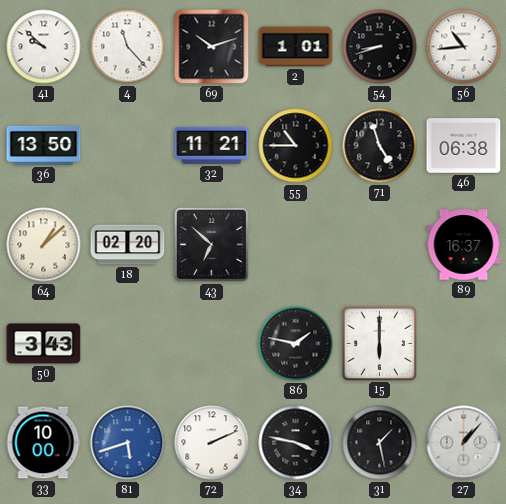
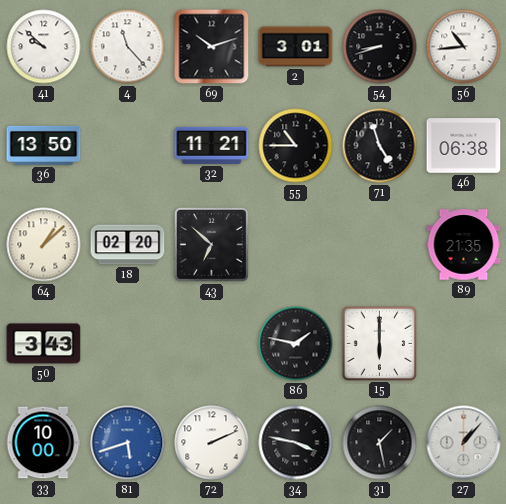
2: 1:01 -> 3:01
89: 16:37 -> 21:35
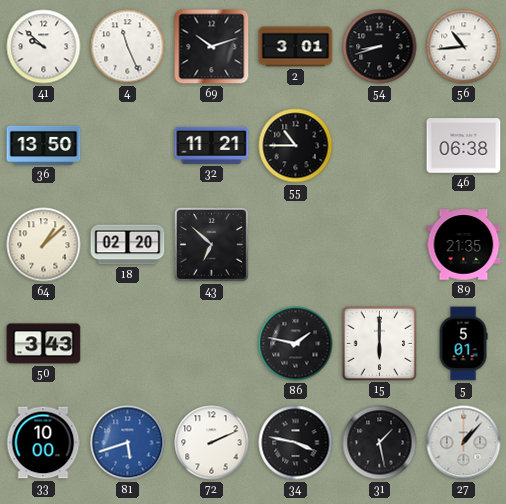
4: 11:23 -> 11:26
71: 4:57 -> none
5: none -> 5:01
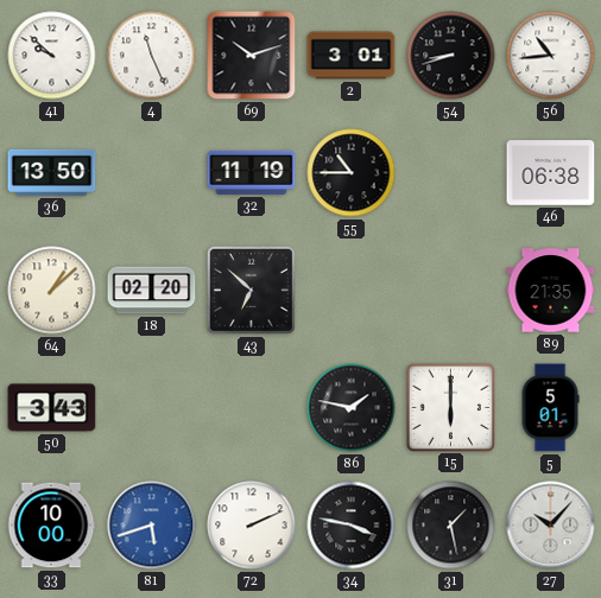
32: 11:21 -> 11:19
27: 1:07 -> 10:07
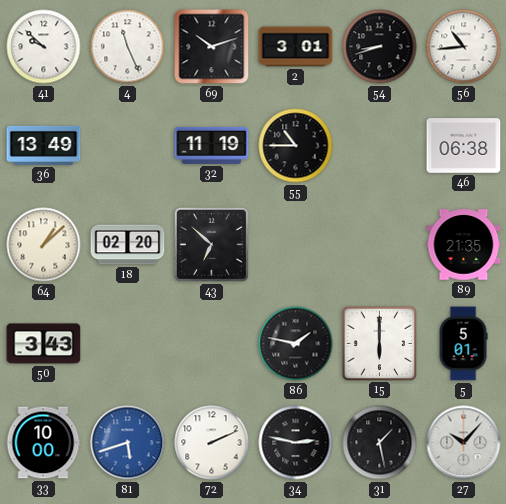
36: 13:50 -> 13:49
34: 3:47 -> 2:47
